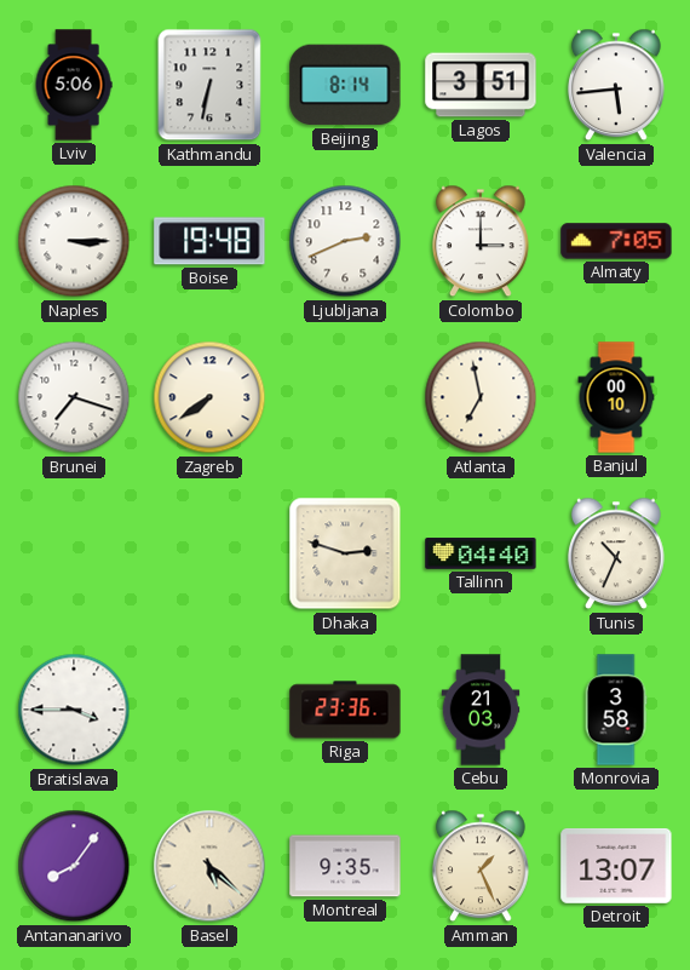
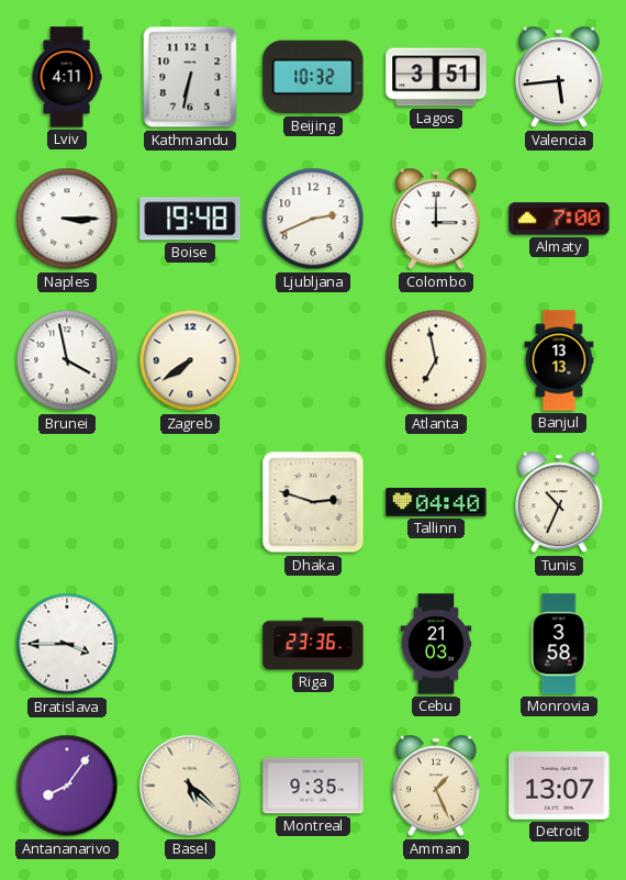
Lviv: 5:06 -> 4:11
Beijing: 8:14 -> 10:32
Almaty: 7:05 -> 7:00
Brunei: 7:18 -> 3:58
Banjul: 00:10 -> 13:13
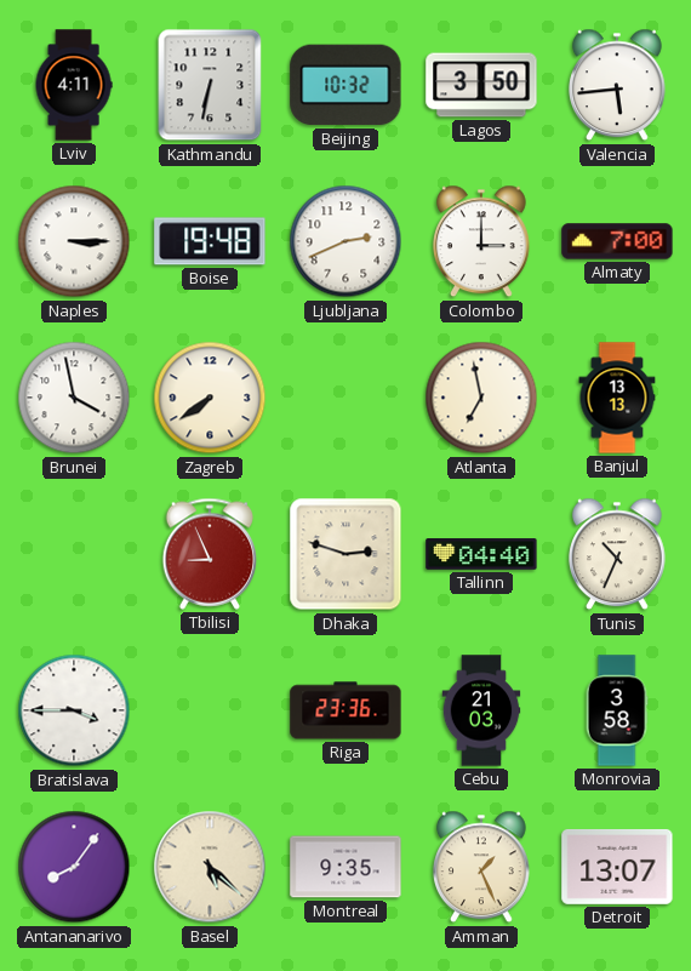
Lagos: 3:51 -> 3:50
Tbilisi: none -> 8:56
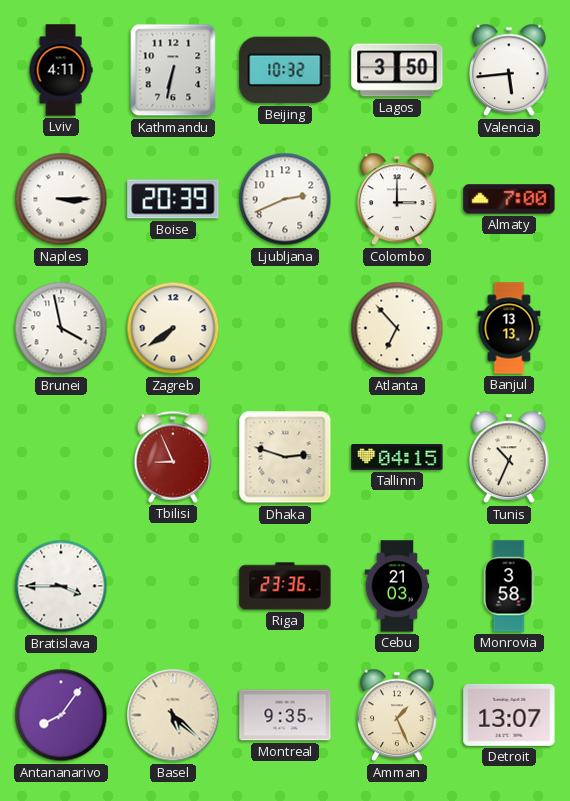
Boise: 19:48 -> 20:39
Atlanta: 6:58 -> 6:53
Tallinn: 04:40 -> 04:15
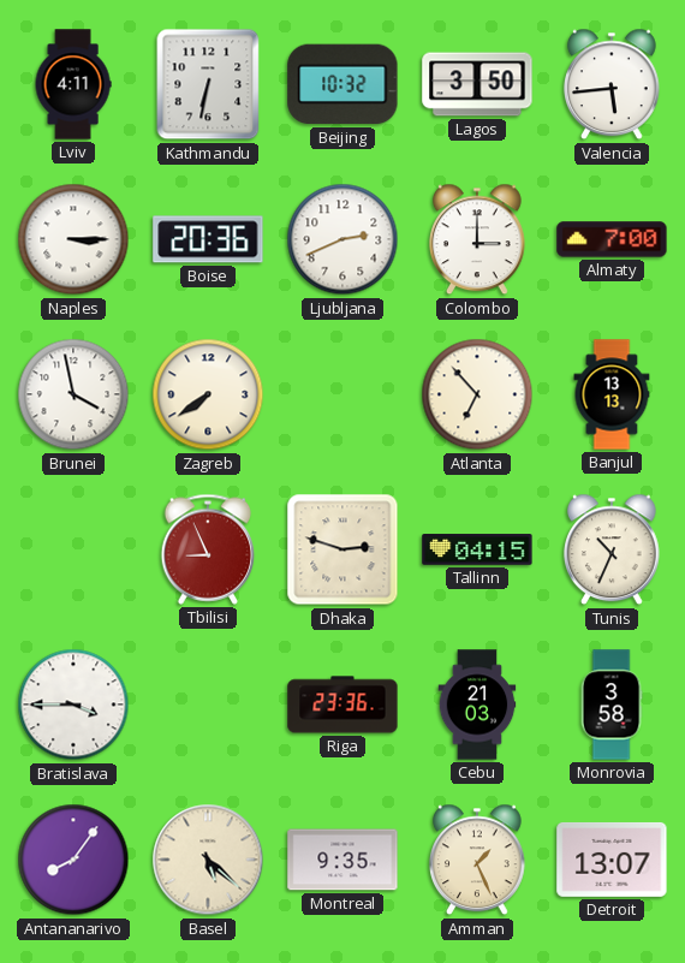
Boise: 20:39 -> 20:36
